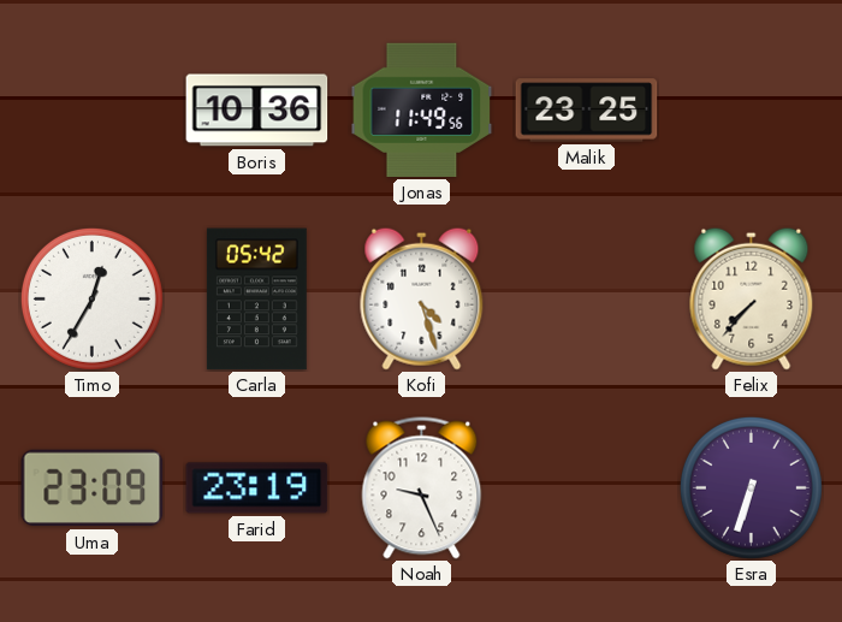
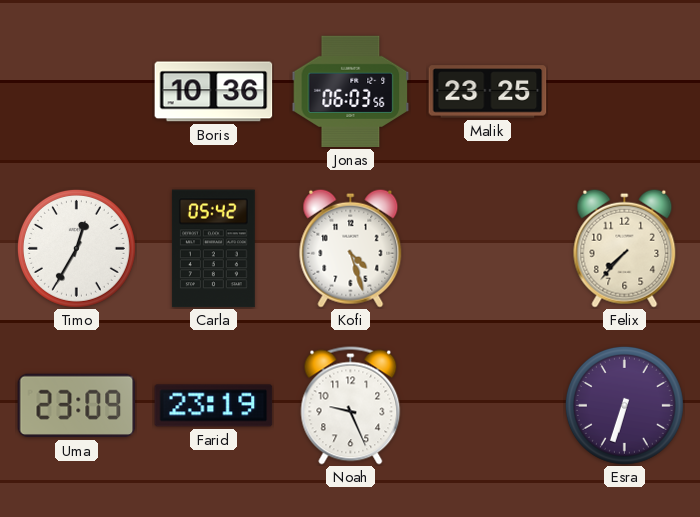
Jonas: 11:49 -> 06:03
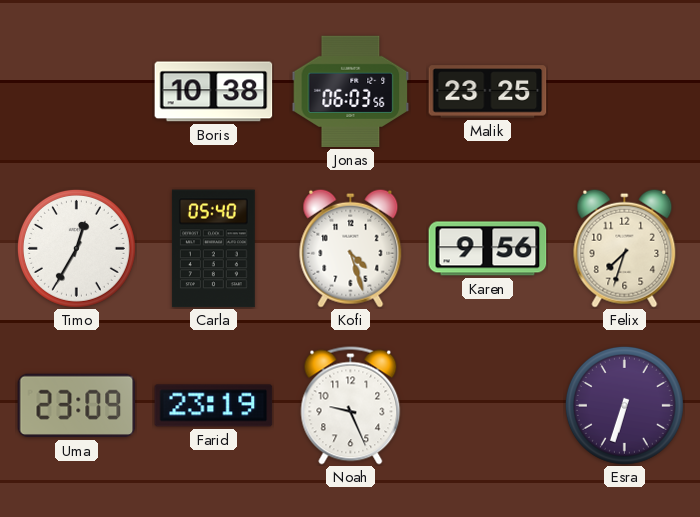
Boris: 10:36 -> 10:38
Carla: 05:42 -> 05:40
Karen: none -> 9:56
Felix: 7:37 -> 7:33
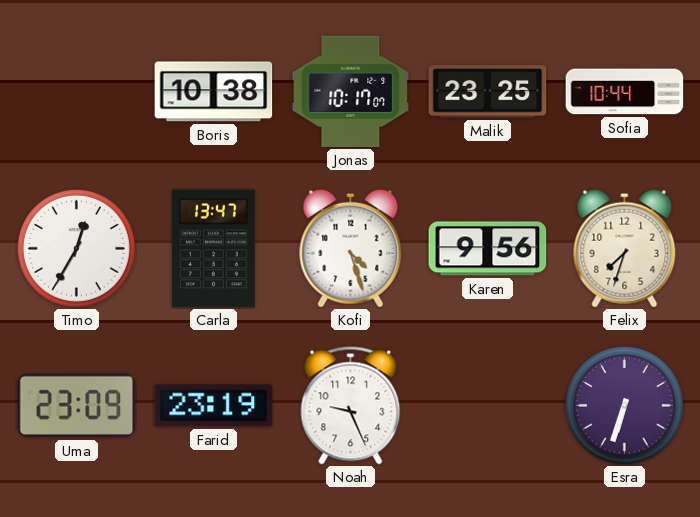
Jonas: 06:03 -> 10:17
Sofia: none -> 10:44
Carla: 05:40 -> 13:47
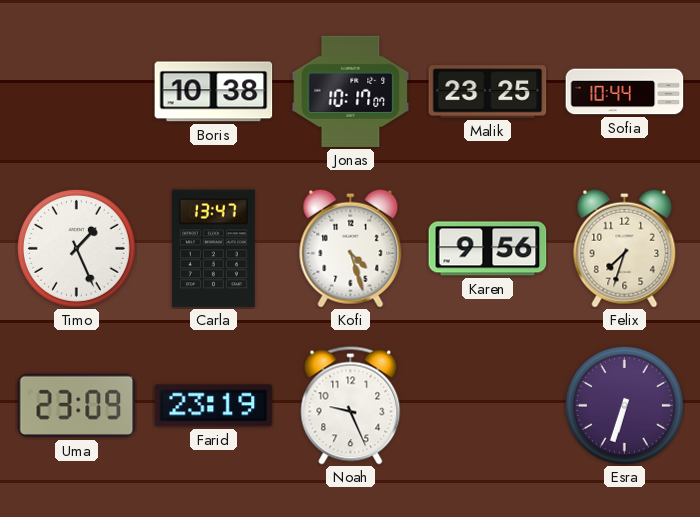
Timo: 12:35 -> 1:26
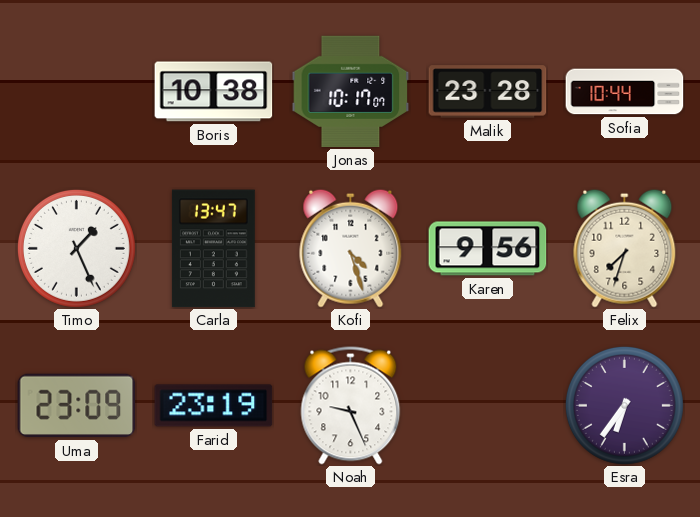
Malik: 23:25 -> 23:28
Esra: 6:33 -> 6:36
